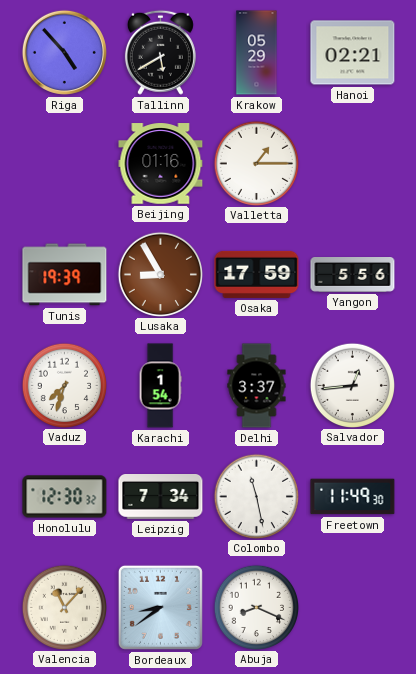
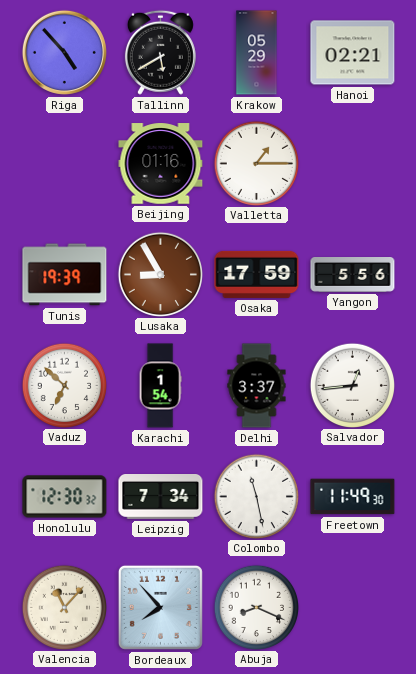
Vaduz: 7:33 -> 6:52
Bordeaux: 8:39 -> 7:53
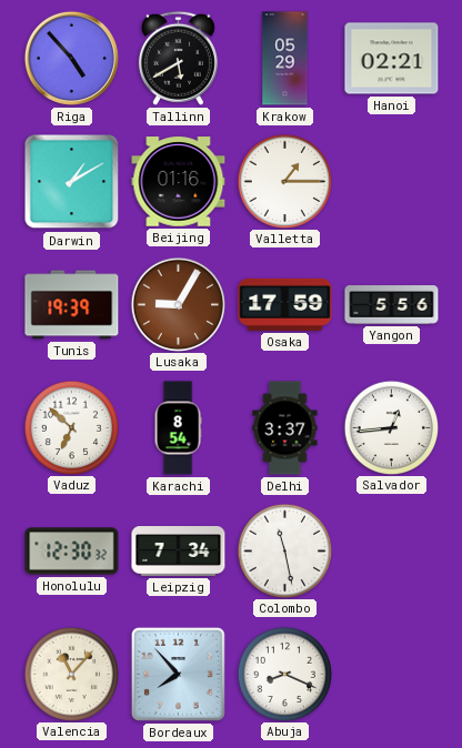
Darwin: none -> 1:10
Lusaka: 8:55 -> 9:05
Karachi: 1:54 -> 8:54
Freetown: 11:49 -> none
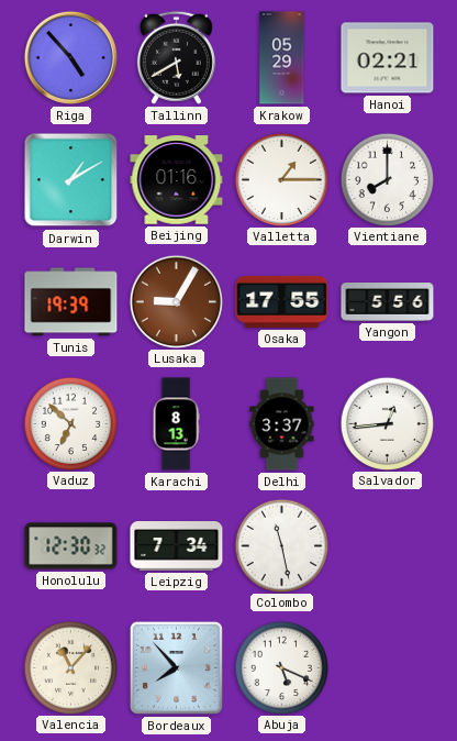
Vientiane: none -> 8:00
Osaka: 17:59 -> 17:55
Karachi: 8:54 -> 8:13
Abuja: 8:19 -> 5:19
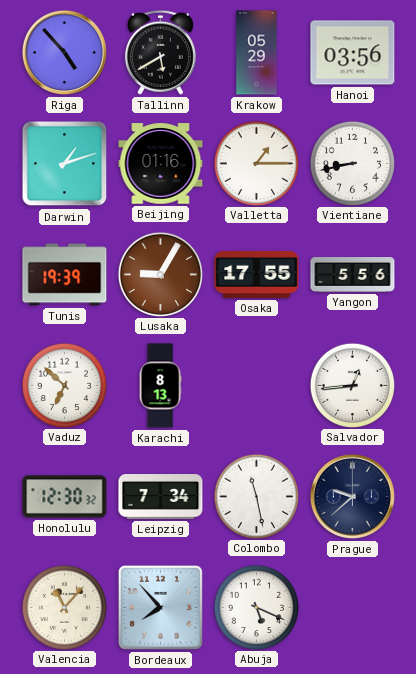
Hanoi: 02:21 -> 03:56
Darwin: 1:10 -> 1:12
Vientiane: 8:00 -> 8:43
Delhi: 3:37 -> none
Prague: none -> 9:38
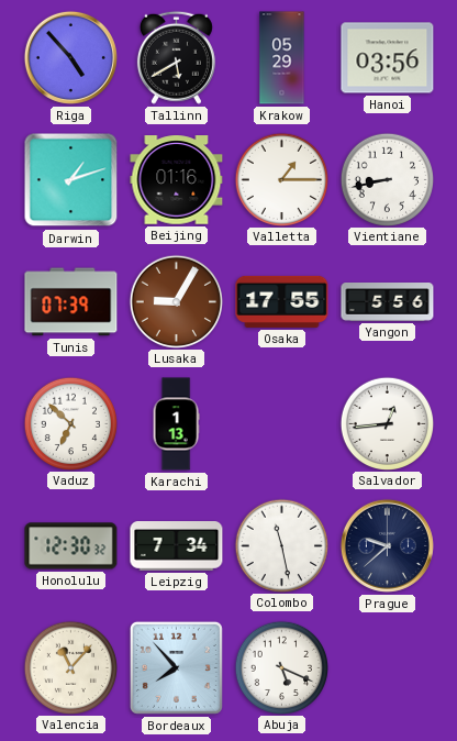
Tunis: 19:39 -> 07:39
Karachi: 8:13 -> 1:13
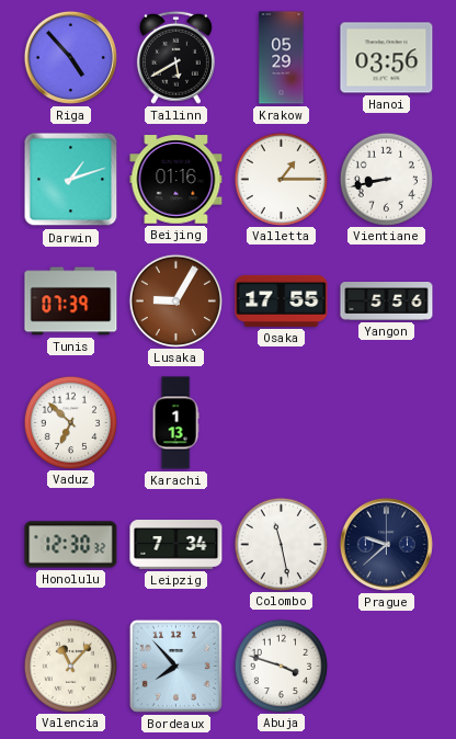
Salvador: 12:44 -> none
Abuja: 5:19 -> 3:48
